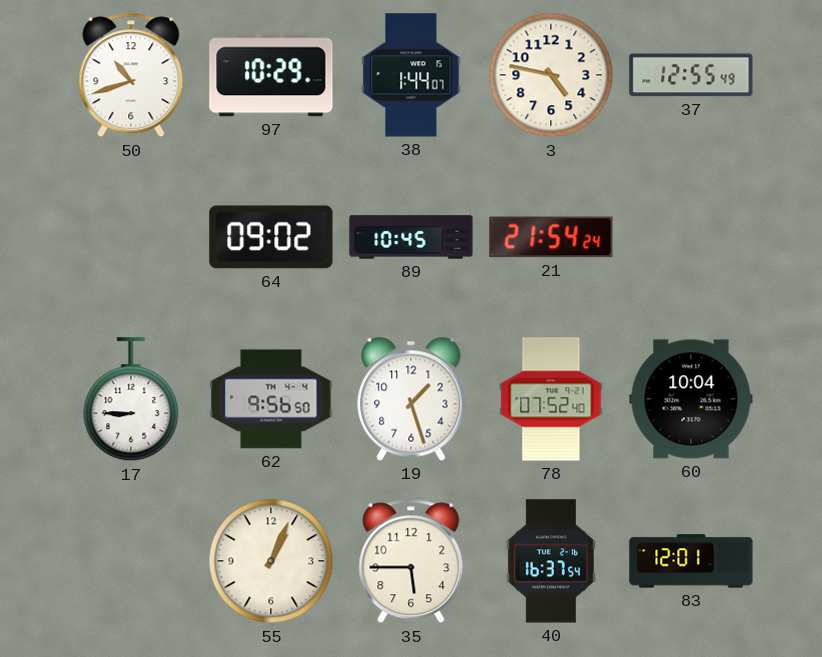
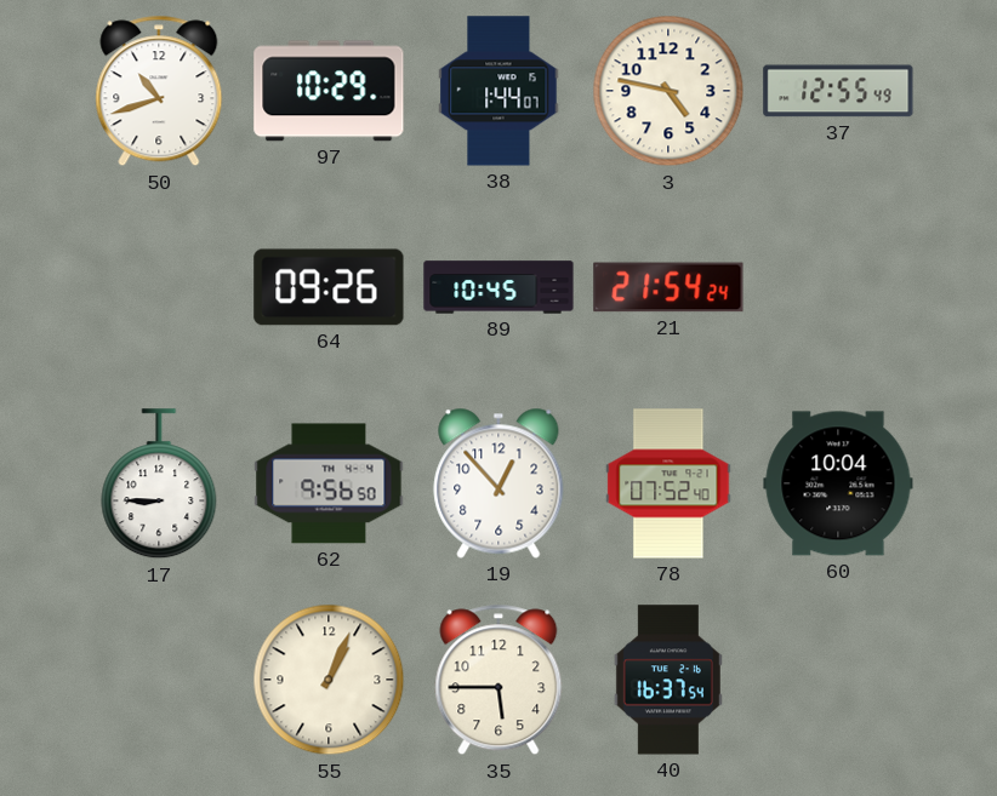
64: 09:02 -> 09:26
19: 1:27 -> 12:53
83: 12:01 -> none
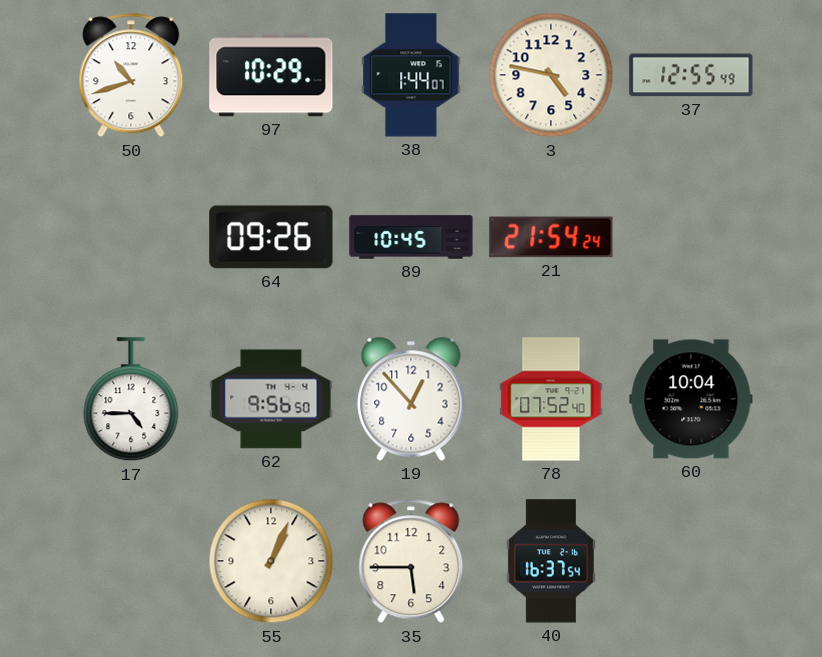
17: 8:45 -> 4:45
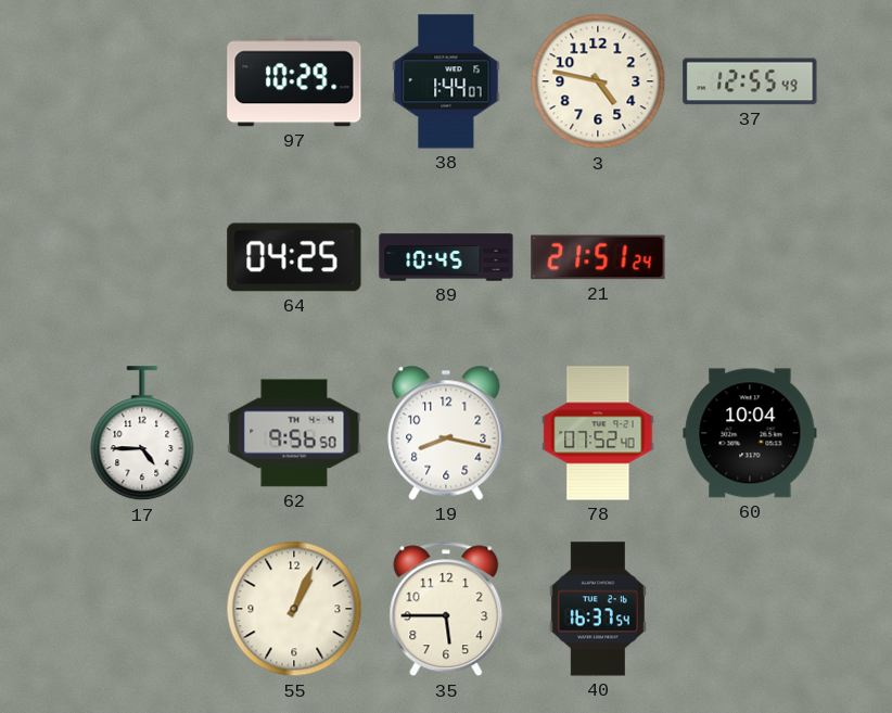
50: 10:42 -> none
64: 09:26 -> 04:25
21: 21:54 -> 21:51
19: 12:53 -> 8:17
